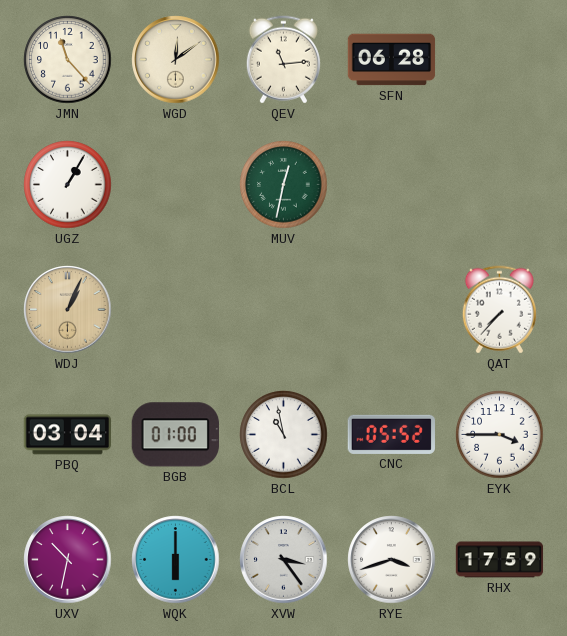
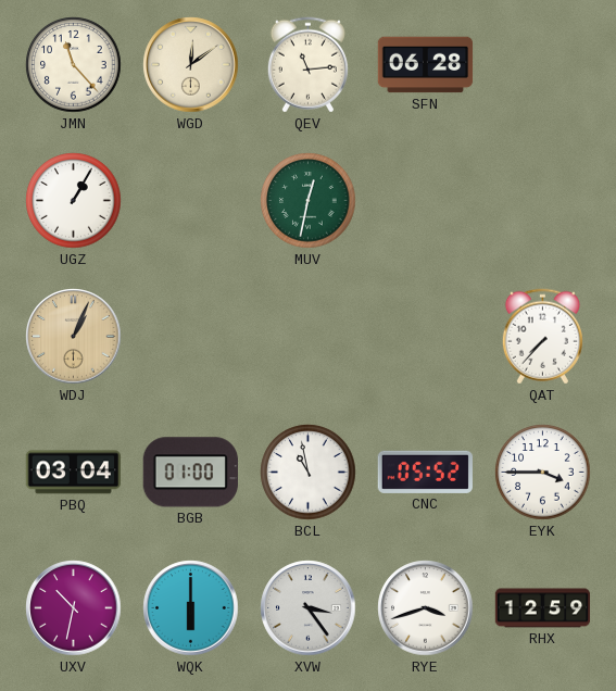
RHX: 17:59 -> 12:59
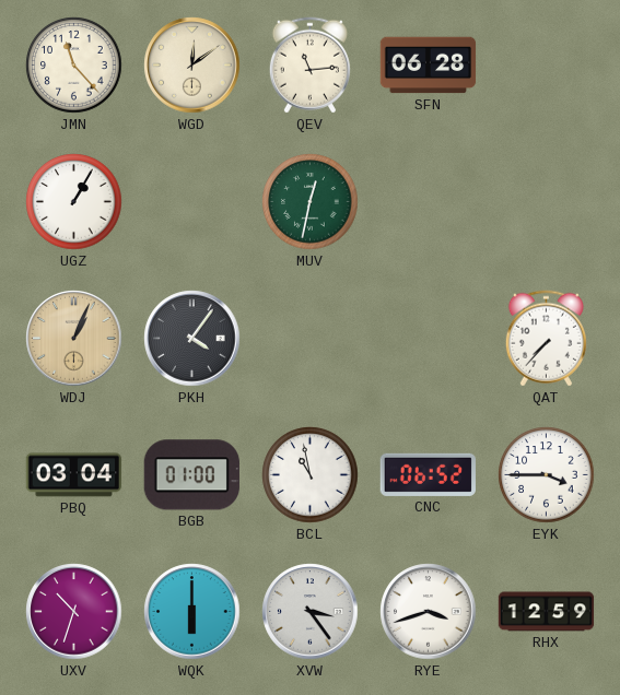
PKH: none -> 4:06
CNC: 05:52 -> 06:52
UXV: 10:32 -> 10:33
